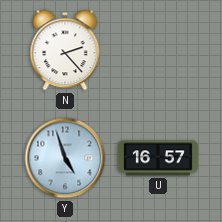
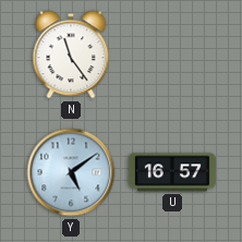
N: 2:23 -> 11:24
Y: 4:57 -> 5:09
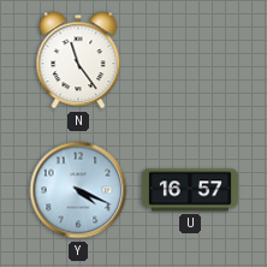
Y: 5:09 -> 4:19
